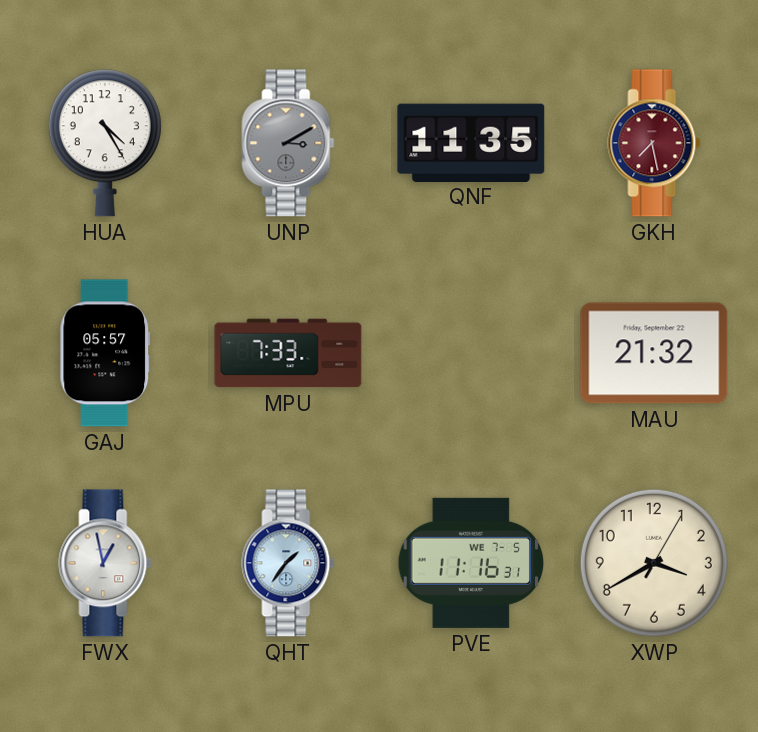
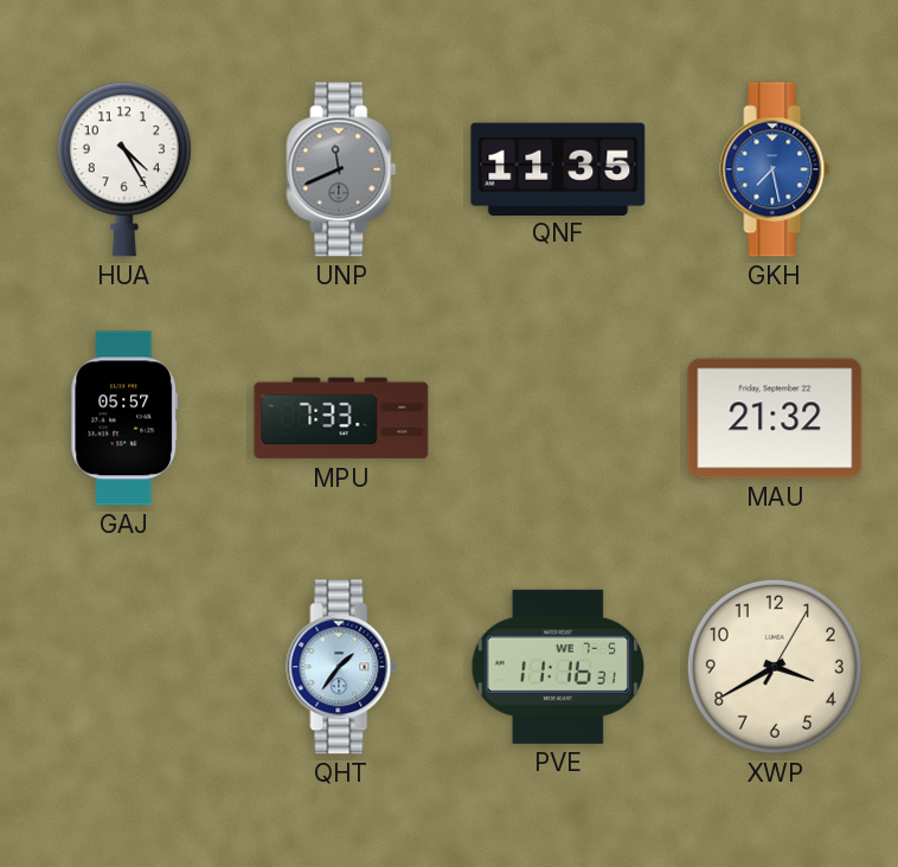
UNP: 3:10 -> 11:41
GKH dial: burgundy -> blue
FWX: 12:58 -> none
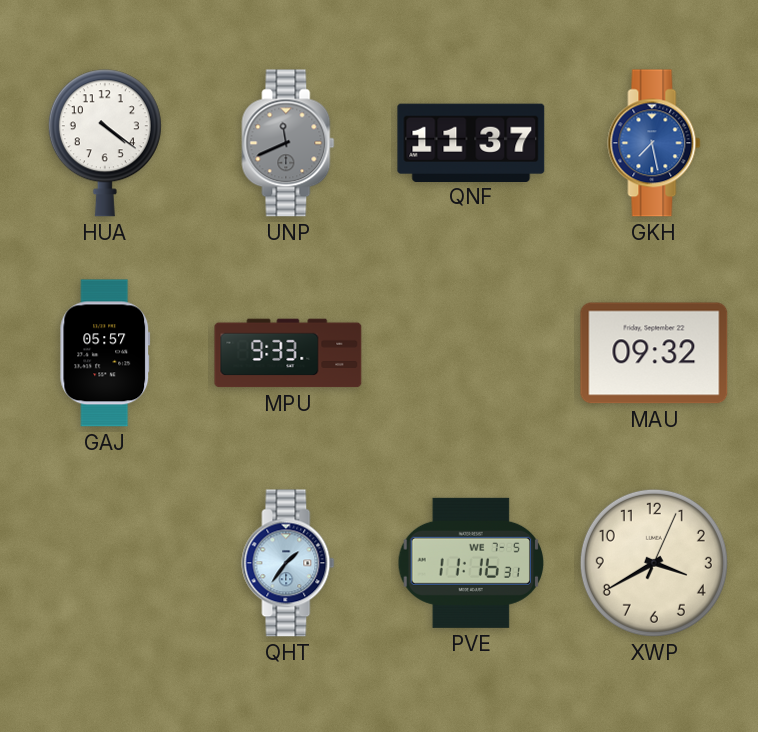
HUA: 4:25 -> 4:21
QNF: 11:35 -> 11:37
MPU: 7:33 -> 9:33
MAU: 21:32 -> 09:32
XWP: 3:40:05 -> 3:40:04
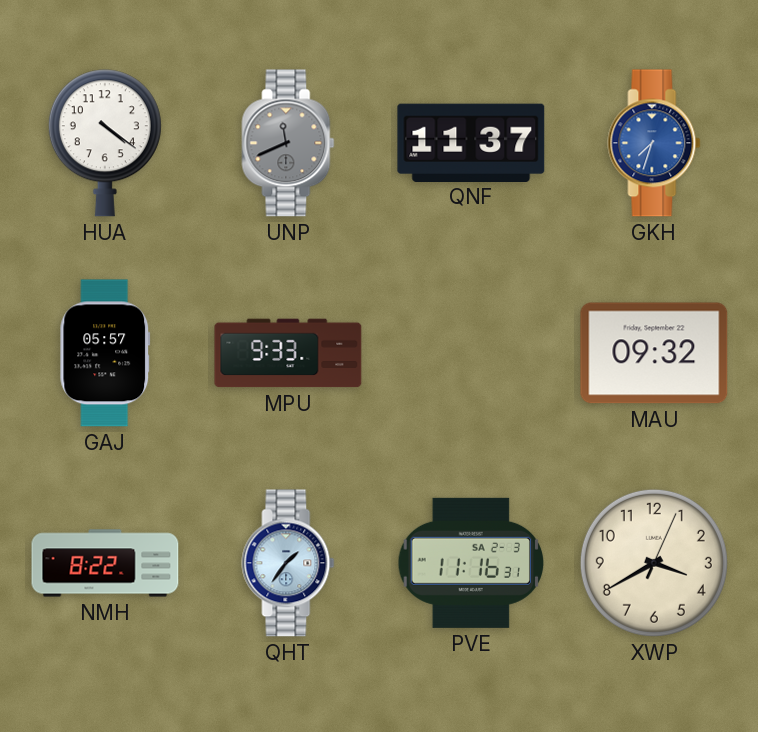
GKH: 7:28 -> 7:33
NMH: none -> 8:22
PVE date: WE 7-5 -> SA 2-3
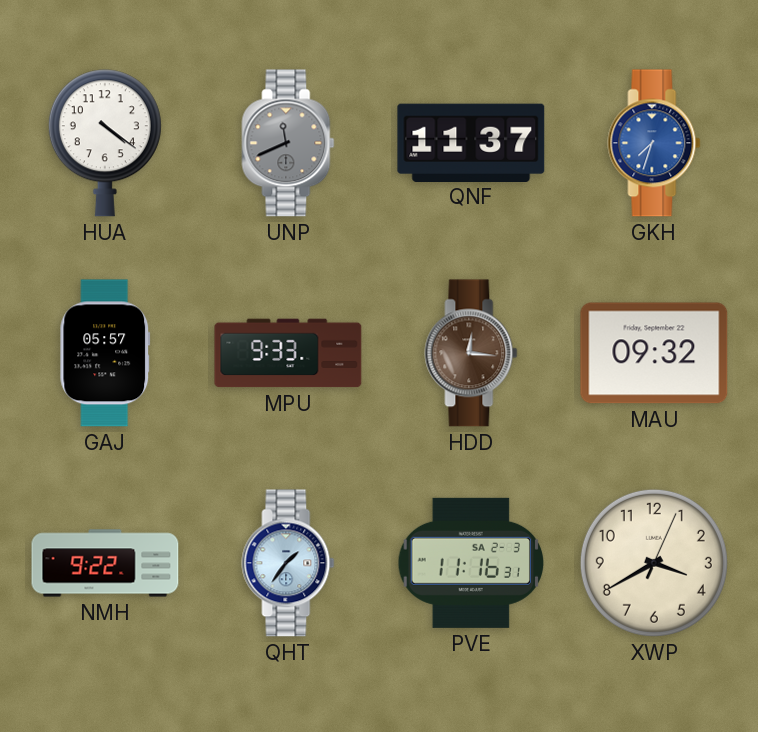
HDD: none -> 12:16
NMH: 8:22 -> 9:22
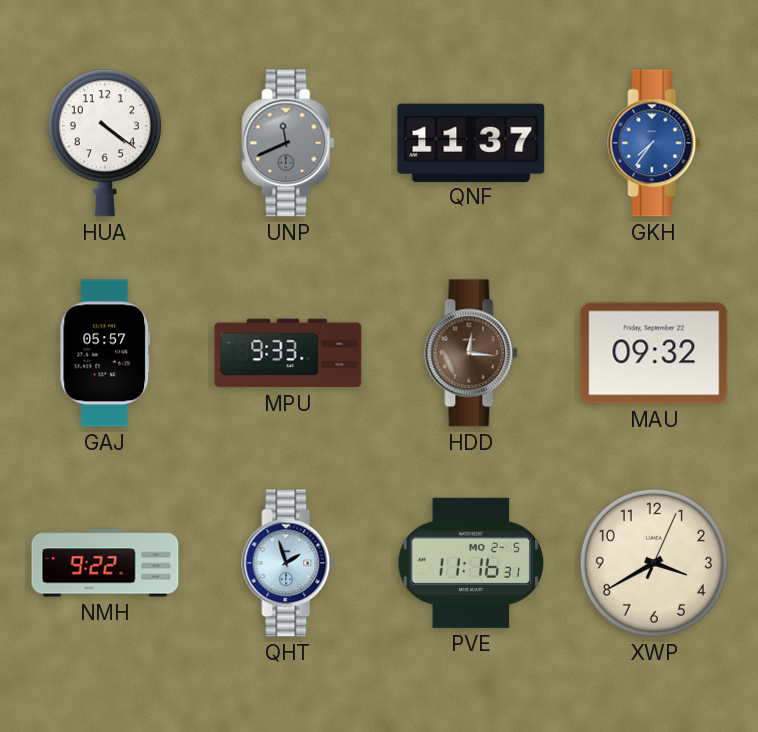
GKH: 7:33 -> 7:36
QHT: 1:36 -> 1:57
PVE date: SA 2-3 -> MO 2-5
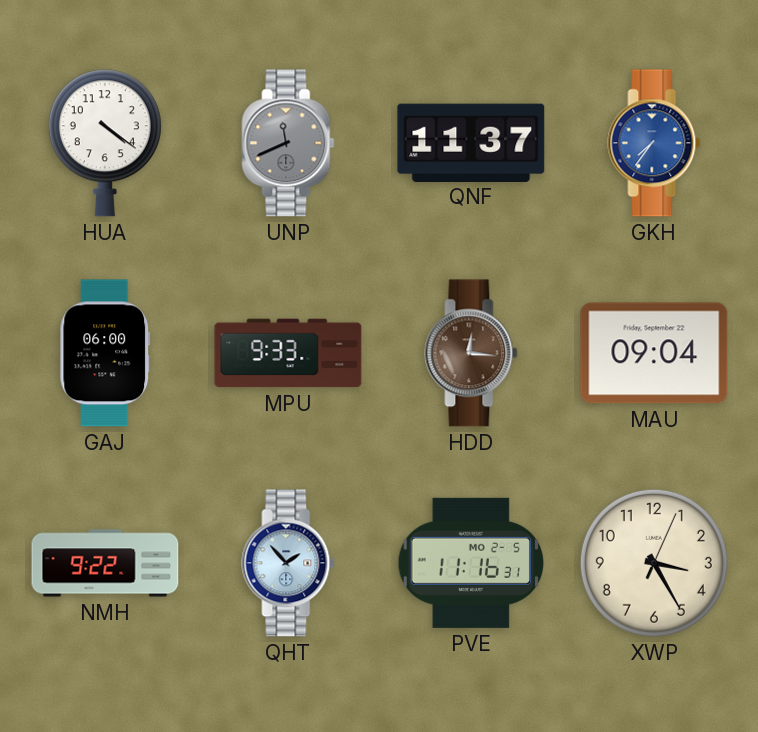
GAJ: 05:57 -> 06:00
MAU: 09:32 -> 09:04
QHT: 1:57 -> 1:53
XWP: 3:40 -> 3:25
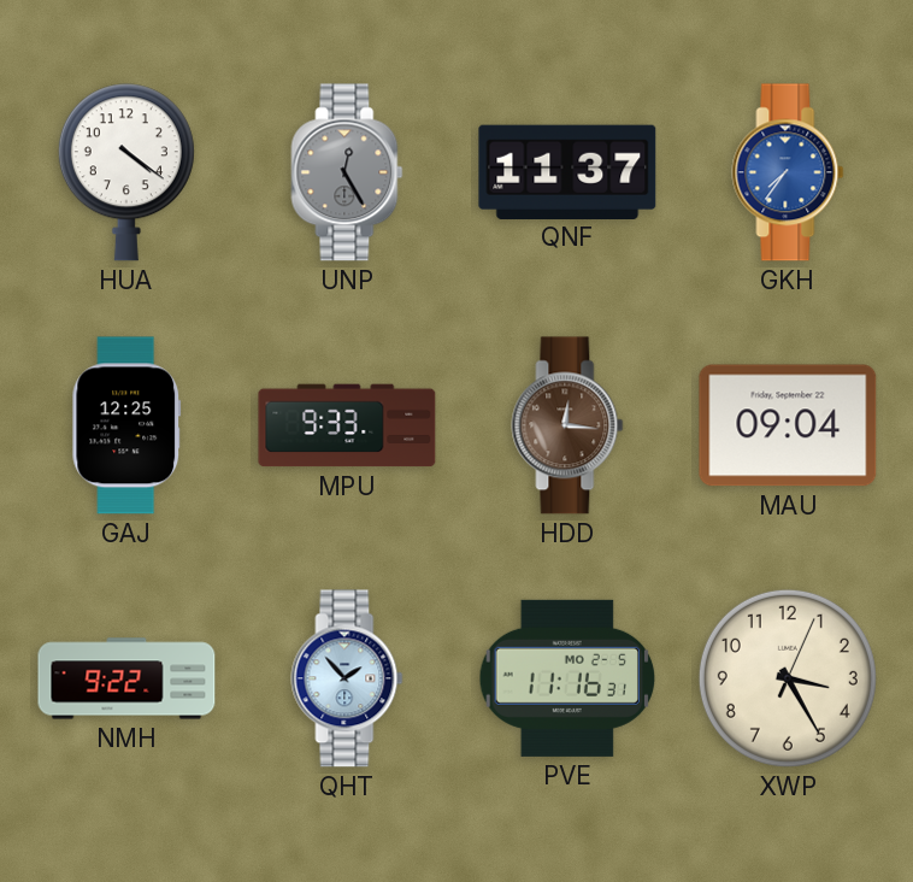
UNP: 11:41 -> 12:25
GAJ: 06:00 -> 12:25
